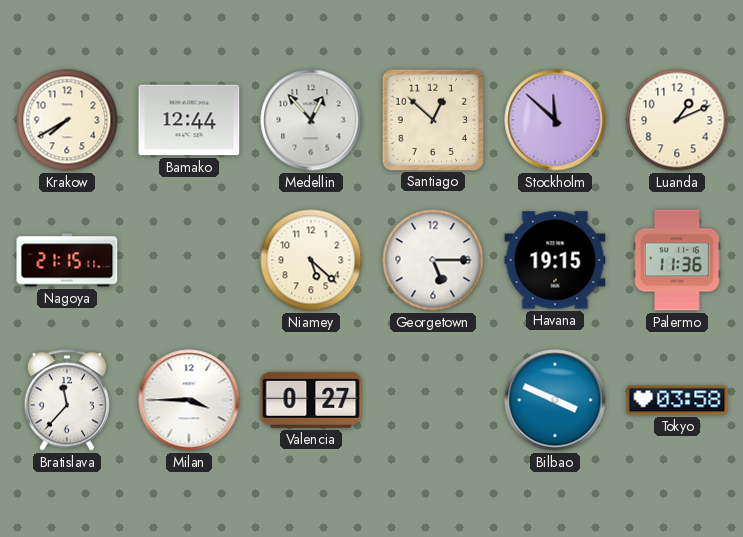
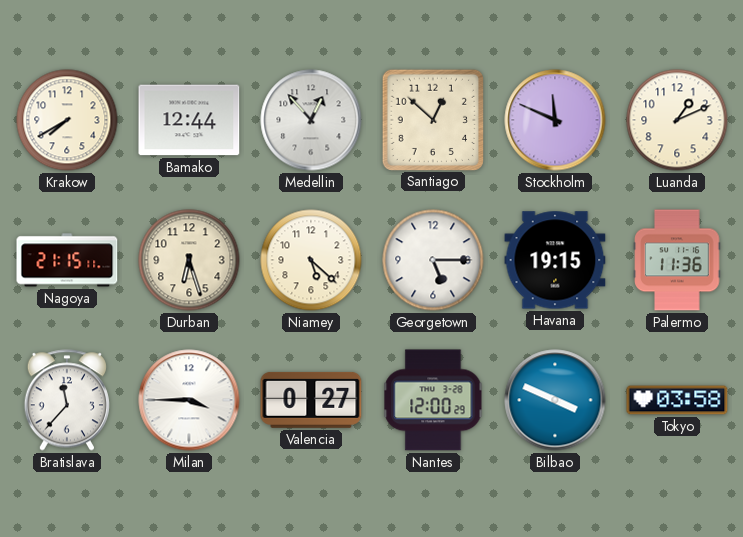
Stockholm: 11:52 -> 11:49
Durban: none -> 6:27
Nantes: none -> 12:00
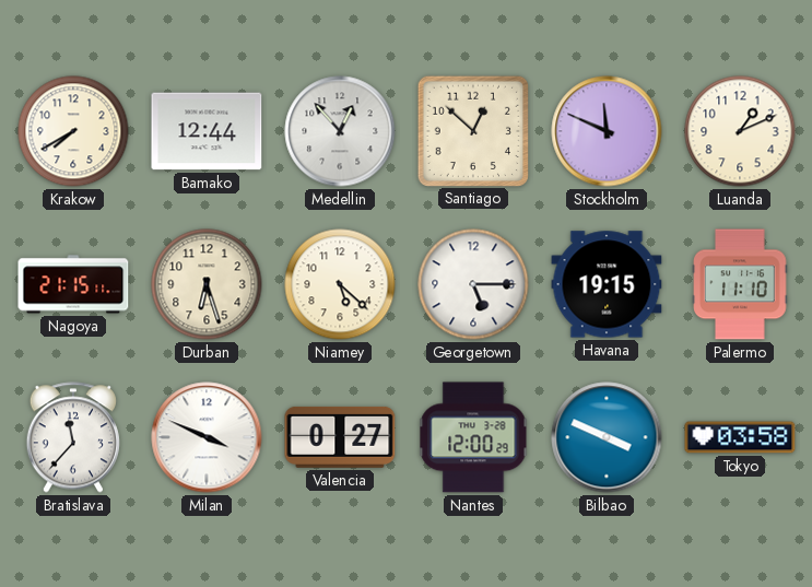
Palermo: 11:36 -> 11:10
Milan: 3:45 -> 3:49
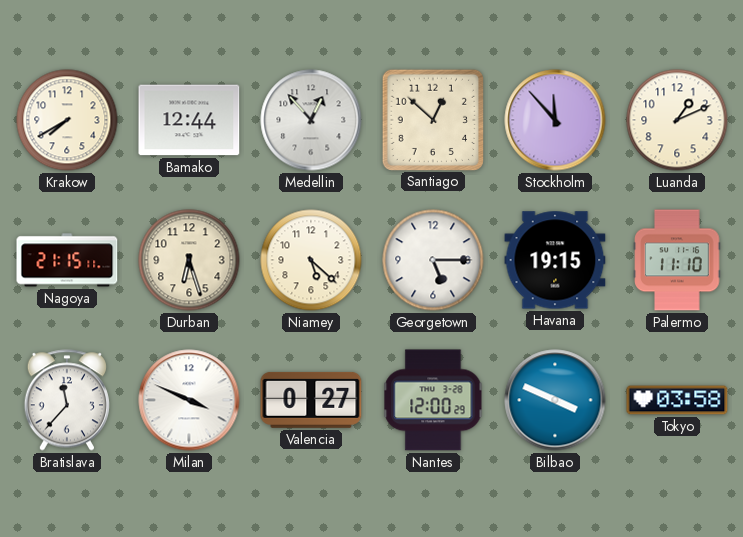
Stockholm: 11:49 -> 11:53
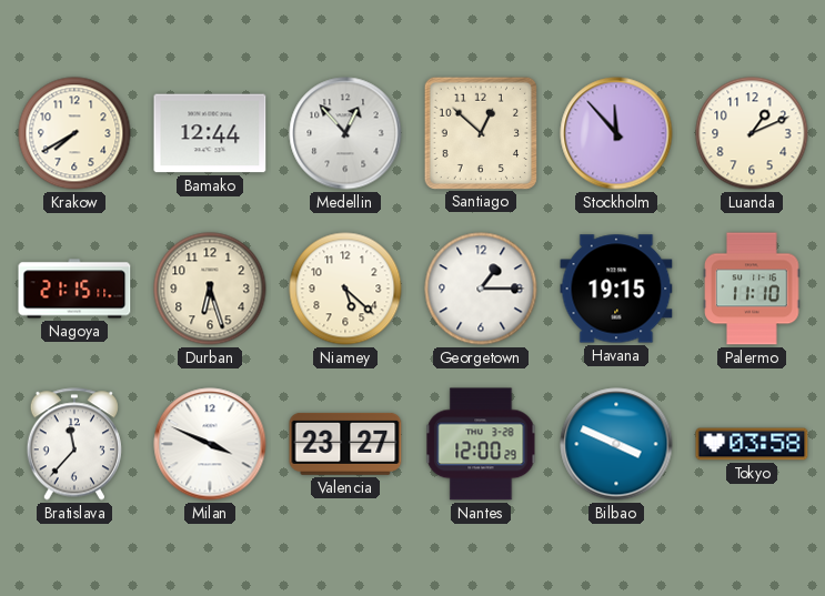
Georgetown: 5:15 -> 1:15
Valencia: 0:27 -> 23:27
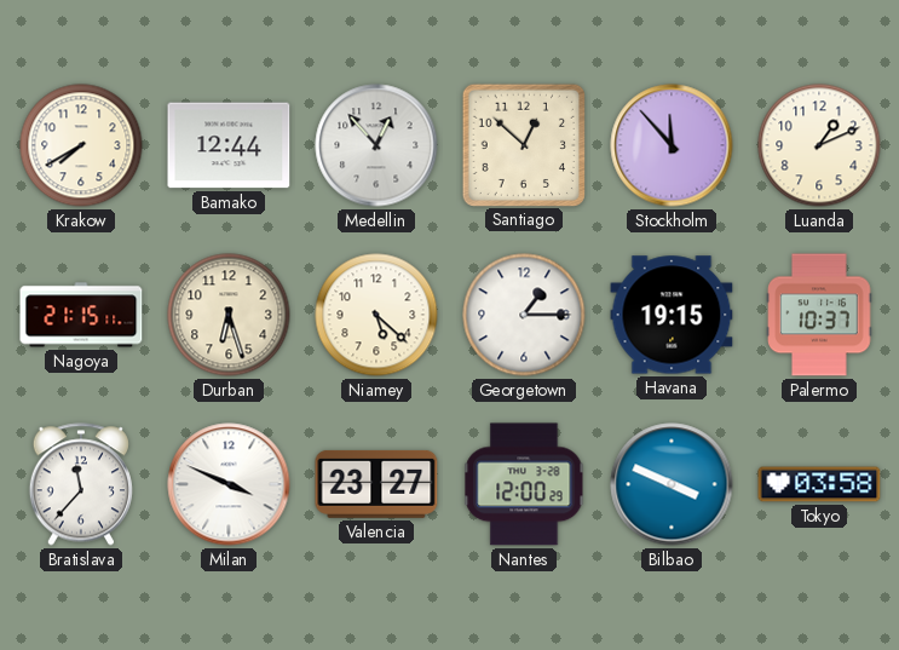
Palermo: 11:10 -> 10:37
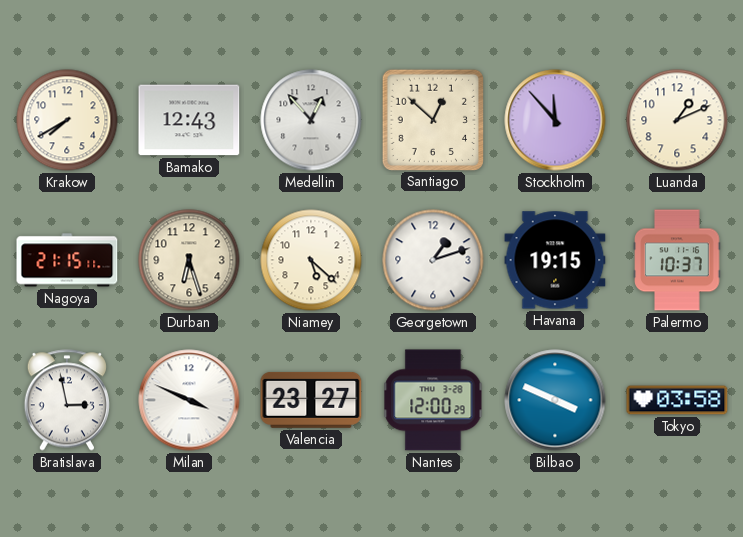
Bamako: 12:44 -> 12:43
Georgetown: 1:15 -> 1:12
Bratislava: 11:37 -> 2:58
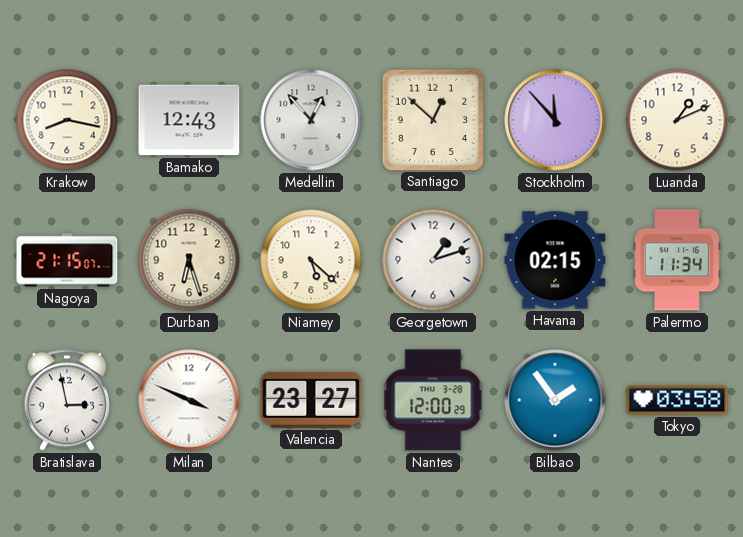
Krakow: 7:40 -> 8:17
Nagoya: 21:15:11 -> 21:15:07
Havana: 19:15 -> 02:15
Palermo: 10:37 -> 11:34
Bilbao: 3:49 -> 1:54
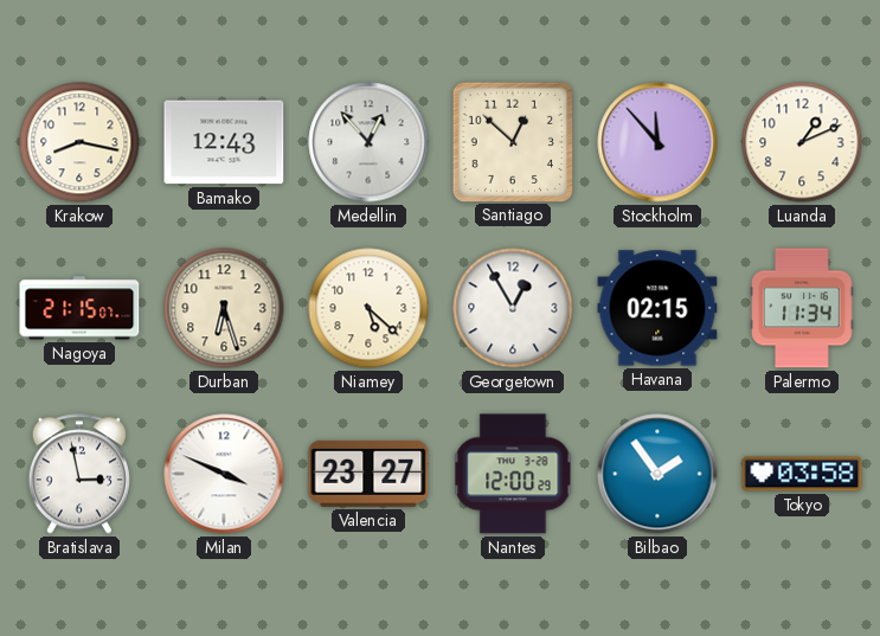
Georgetown: 1:12 -> 12:55
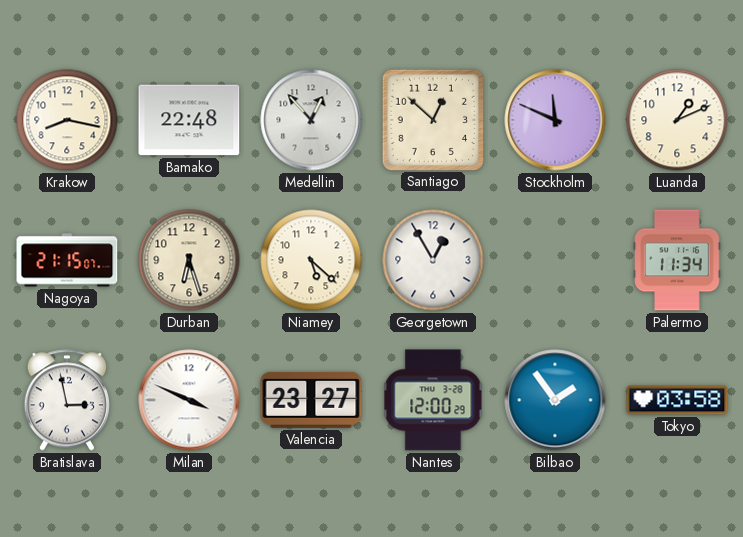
Bamako: 12:43 -> 22:48
Stockholm: 11:53 -> 11:49
Havana: 02:15 -> none
